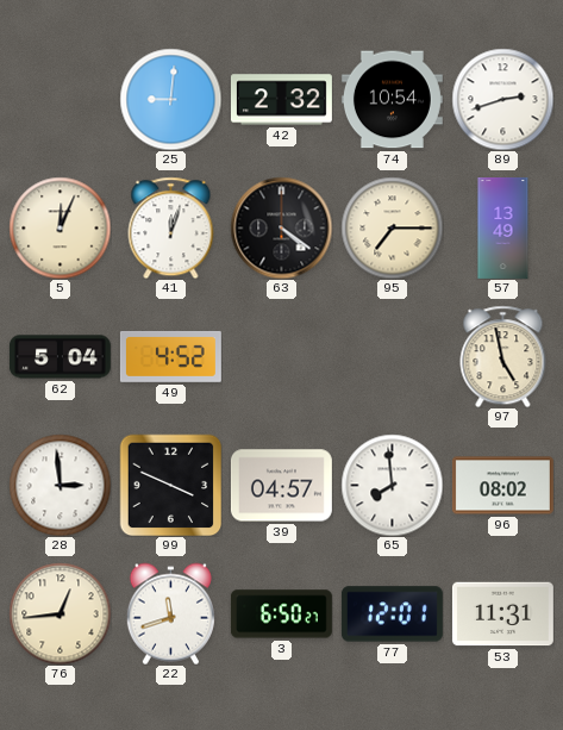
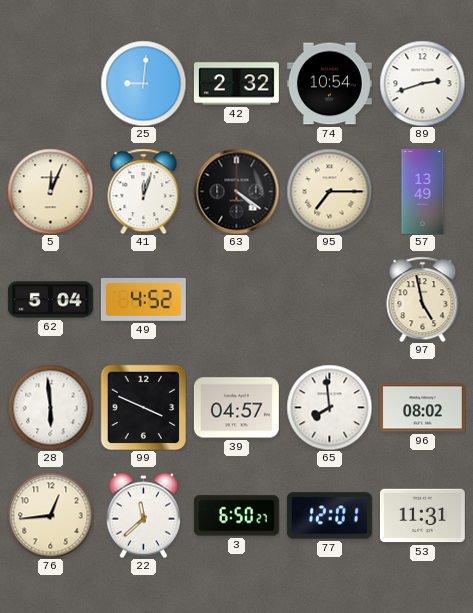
28: 2:59 -> 5:59
22: 11:42 -> 11:38
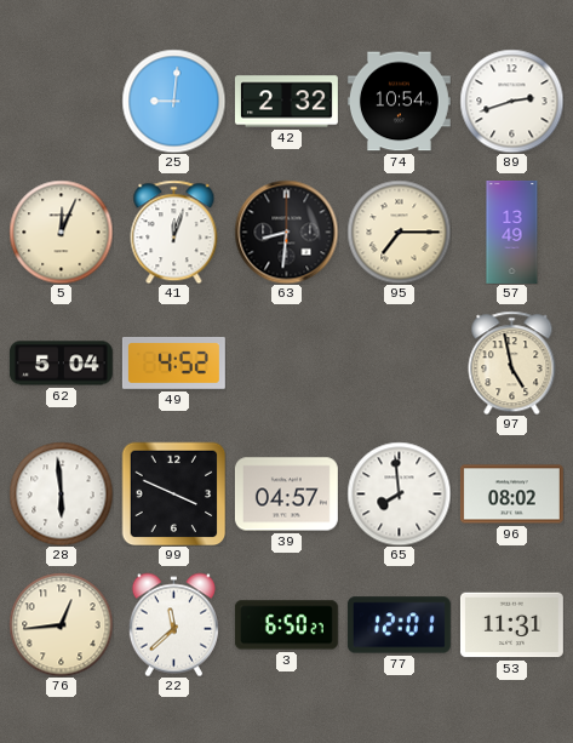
63: 4:21 -> 8:31
